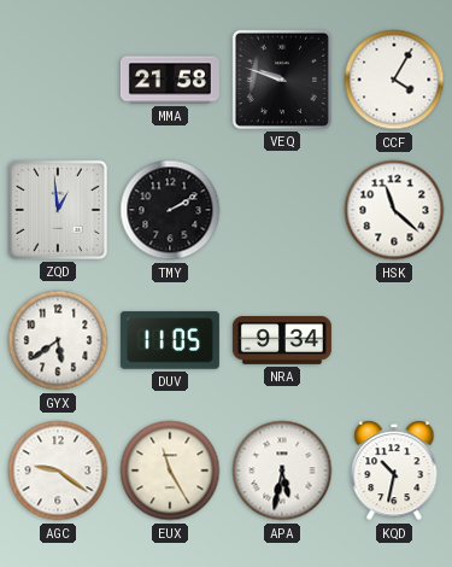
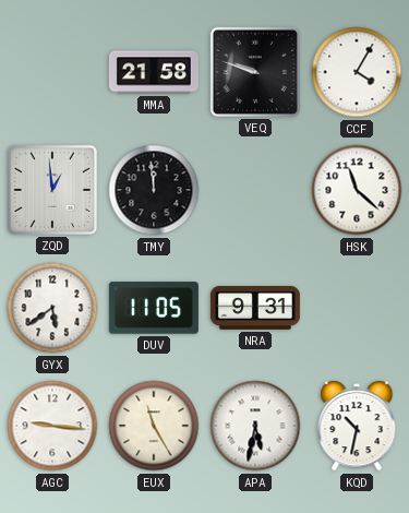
TMY: 2:10 -> 11:59
NRA: 9:34 -> 9:31
AGC: 9:21 -> 9:16
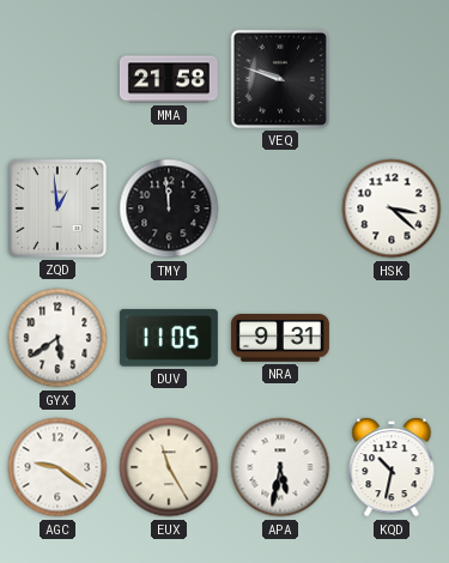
CCF: 4:05 -> none
HSK: 11:22 -> 3:22
AGC: 9:16 -> 9:21
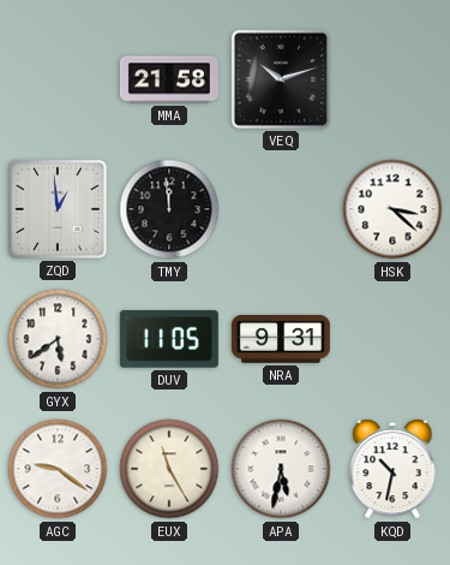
VEQ: 9:48 -> 10:12
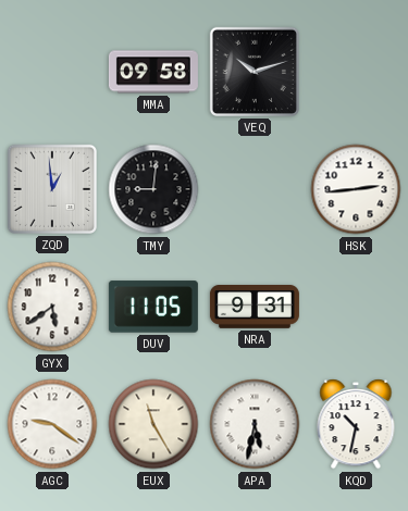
MMA: 21:58 -> 09:58
TMY: 11:59 -> 9:01
HSK: 3:22 -> 2:44
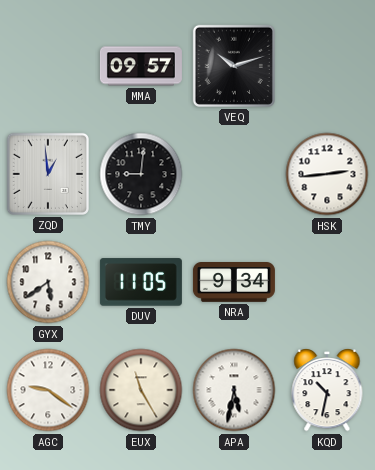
MMA: 09:58 -> 09:57
NRA: 9:31 -> 9:34
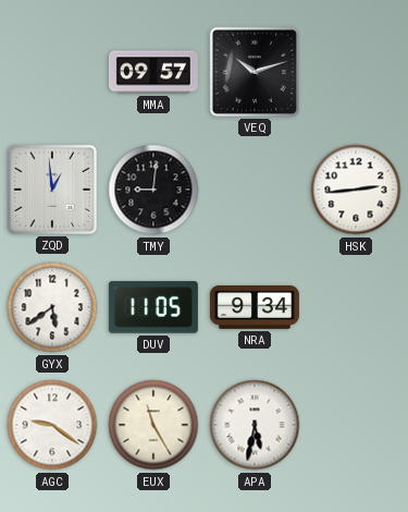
KQD: 10:32 -> none
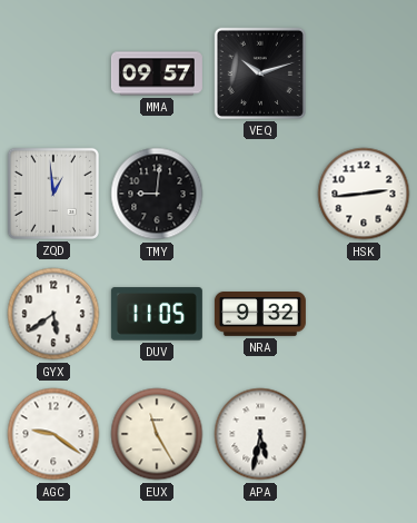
NRA: 9:34 -> 9:32
